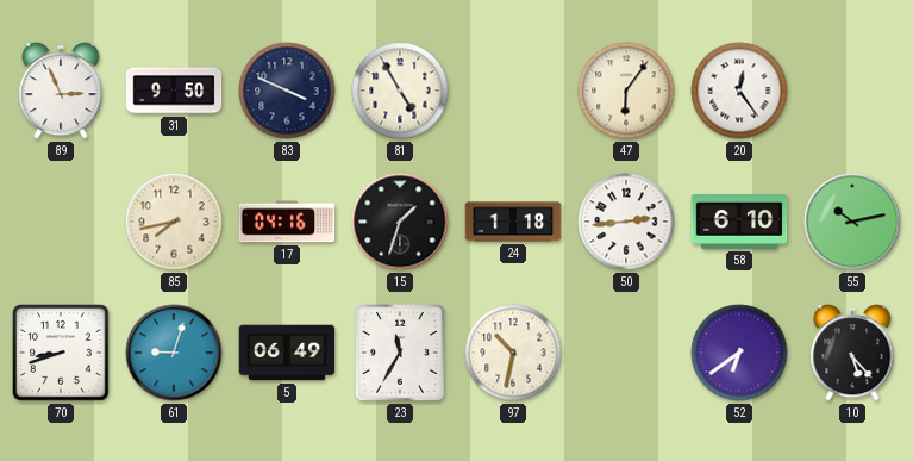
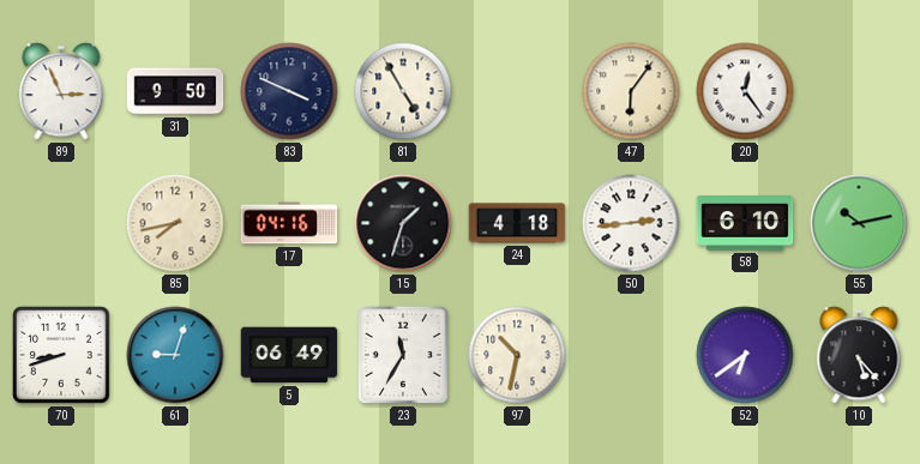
24: 1:18 -> 4:18
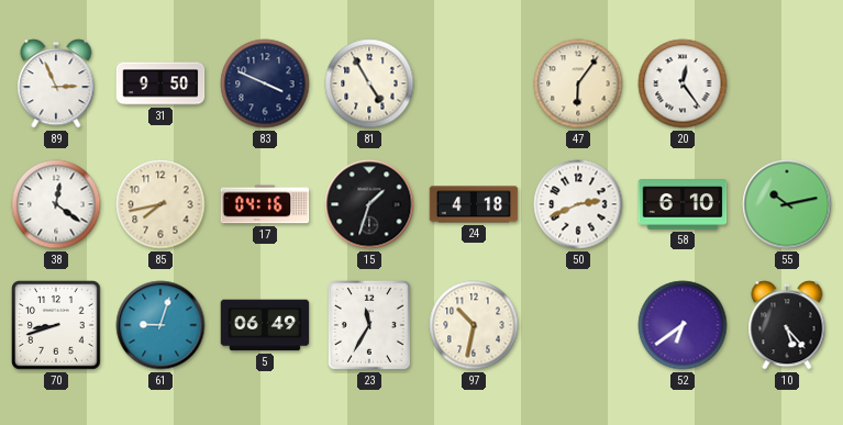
38: none -> 12:21
50: 2:44 -> 2:41
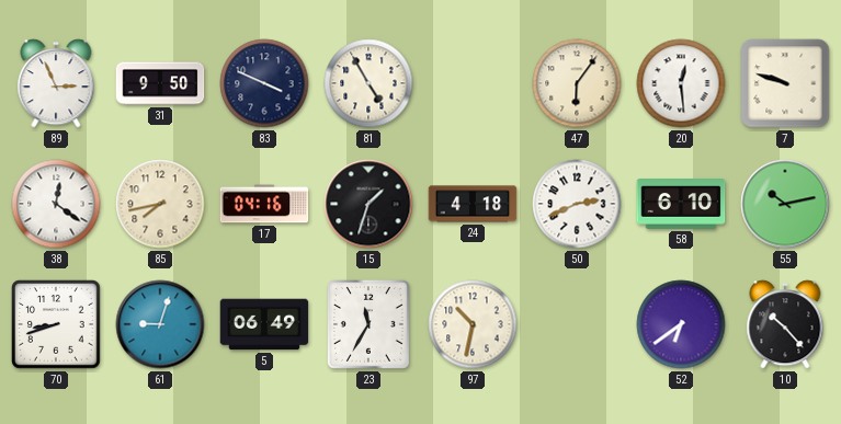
20: 12:24 -> 12:29
7: none -> 9:48
10: 5:23 -> 10:23
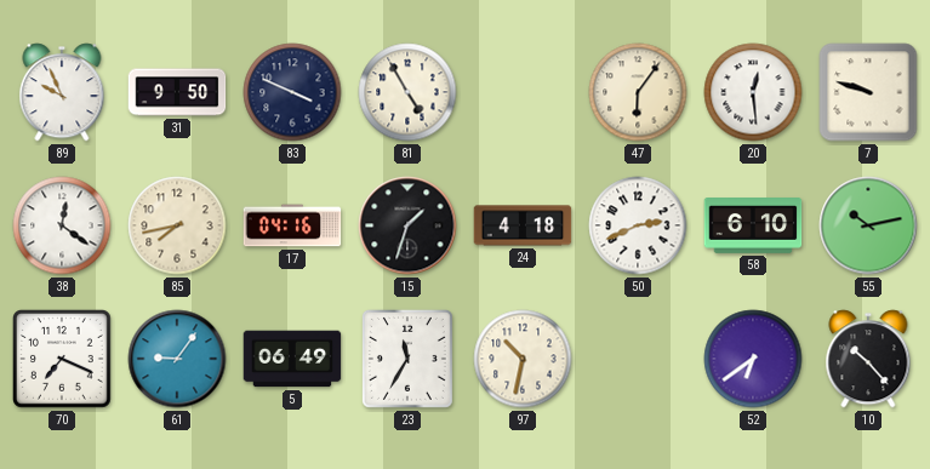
89: 2:56 -> 9:56
70: 8:42 -> 7:19
61: 9:03 -> 9:06
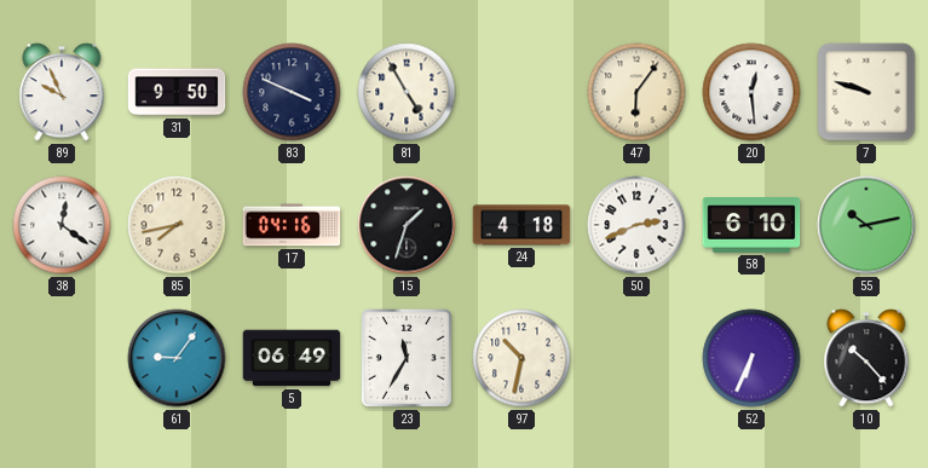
70: 7:19 -> none
52: 6:39 -> 6:34
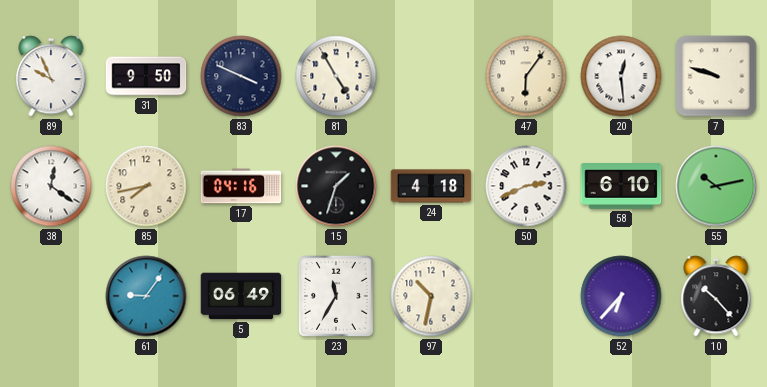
52: 6:34 -> 6:37
